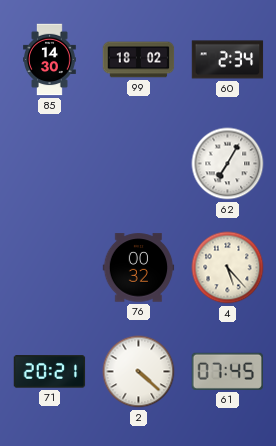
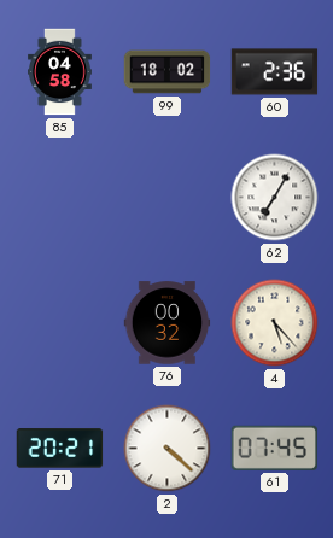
85: 14:30 -> 04:58
60: 2:34 -> 2:36
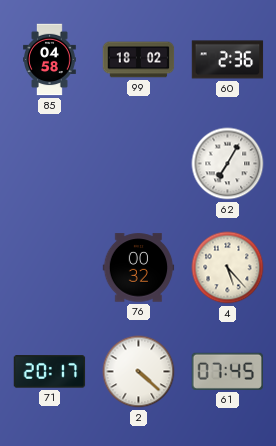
71: 20:21 -> 20:17
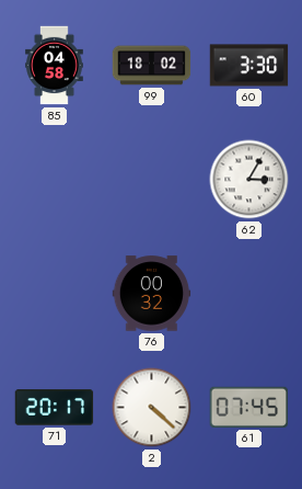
60: 2:36 -> 3:30
62: 7:05 -> 3:05
4: 5:23 -> none
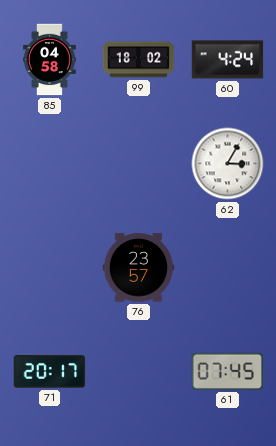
60: 3:30 -> 4:24
76: 00:32 -> 23:57
2: 4:22 -> none
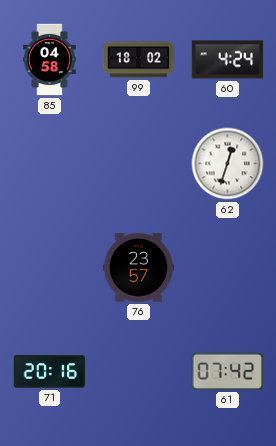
62: 3:05 -> 12:33
71: 20:17 -> 20:16
61: 07:45 -> 07:42
